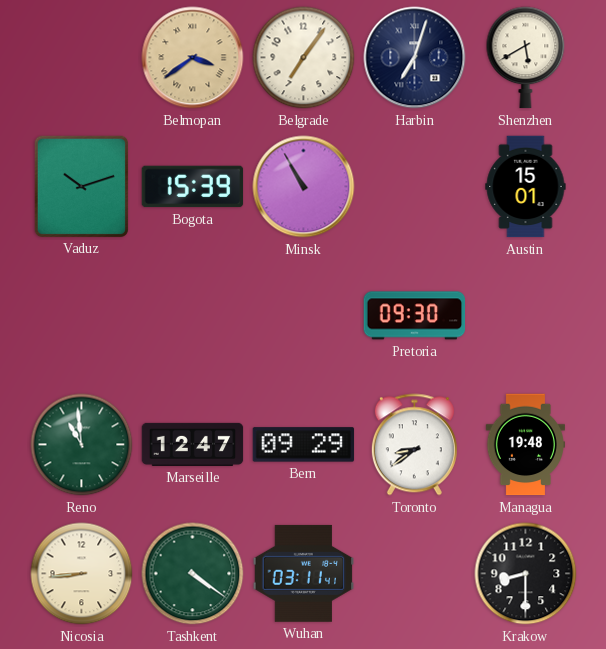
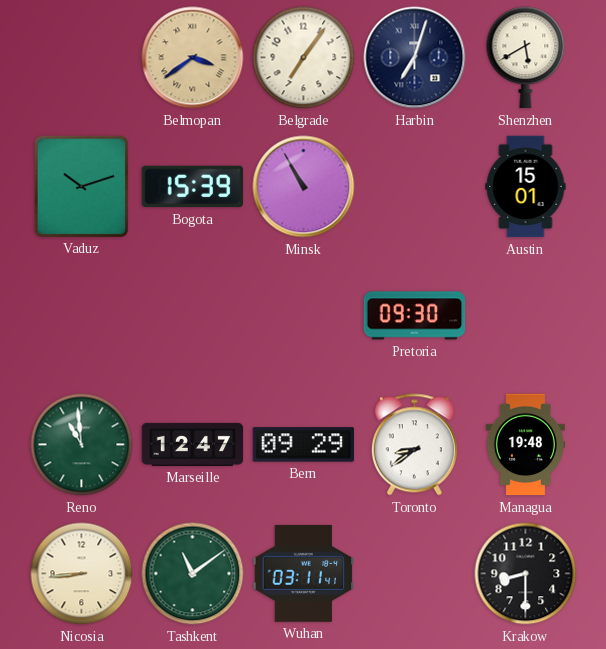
Tashkent: 4:21 -> 11:09
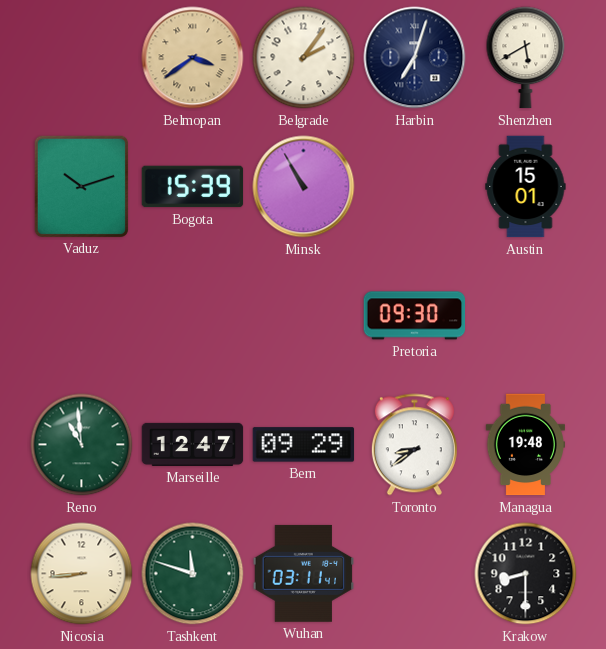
Belgrade: 7:06 -> 2:06
Tashkent: 11:09 -> 11:48
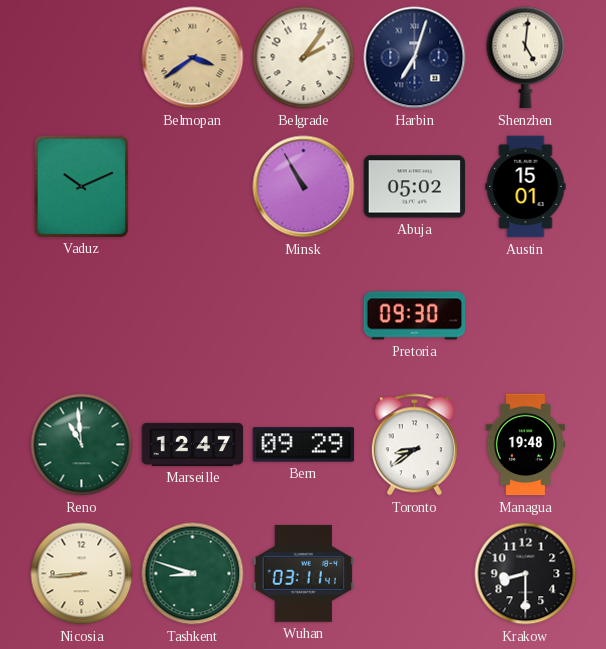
Shenzhen: 5:40 -> 5:01
Vaduz: 10:12 -> 10:11
Bogota: 15:39 -> none
Abuja: none -> 05:02
Tashkent: 11:48 -> 8:48
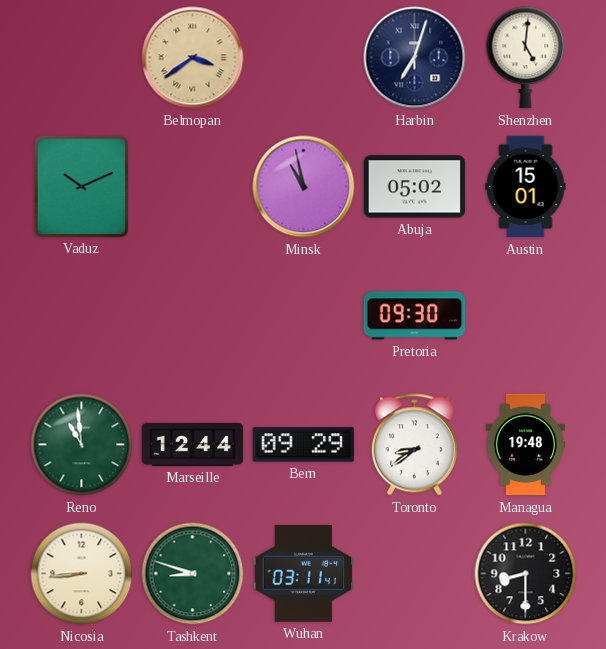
Belgrade: 2:06 -> none
Minsk: 10:55 -> 10:58
Marseille: 12:47 -> 12:44
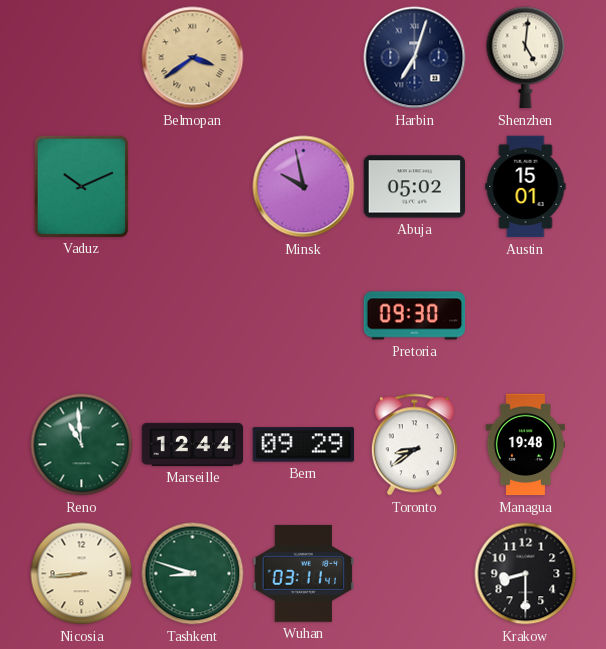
Minsk: 10:58 -> 9:58
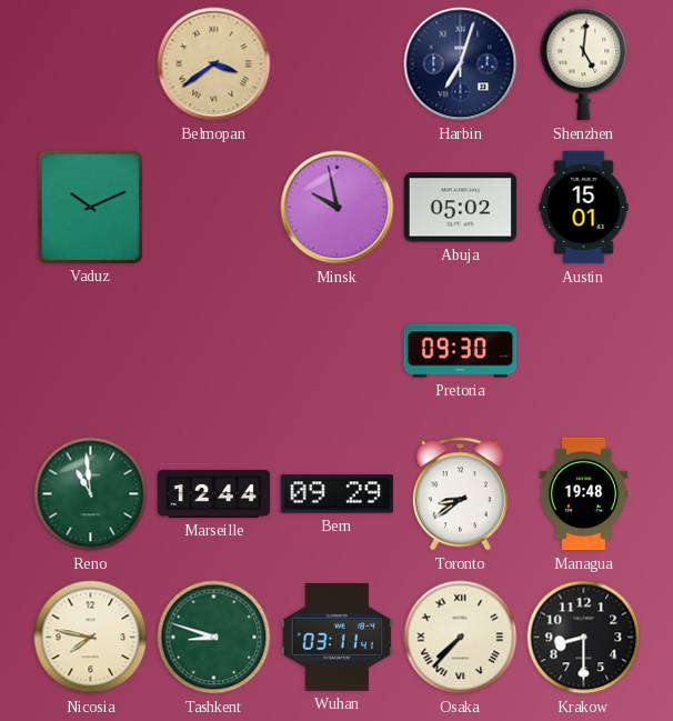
Nicosia: 8:44 -> 7:47
Osaka: none -> 7:37
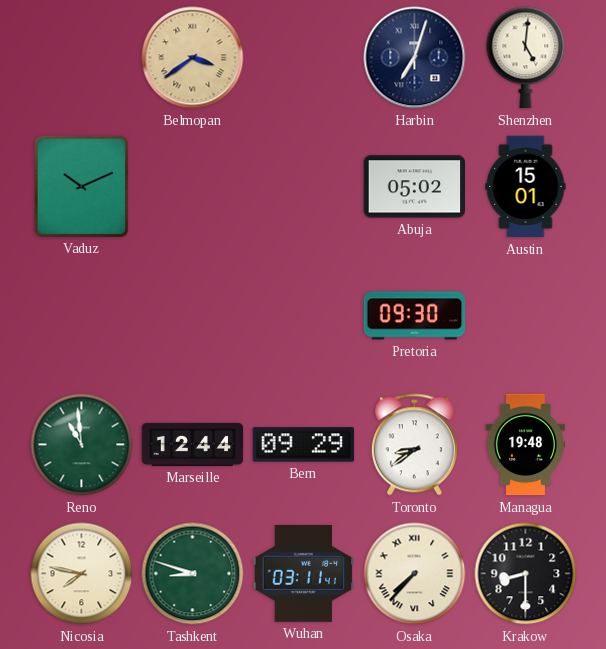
Minsk: 9:58 -> none
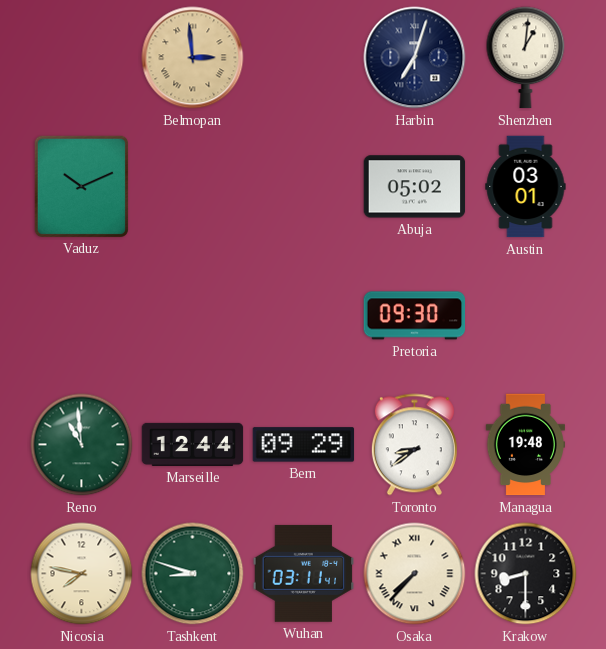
Belmopan: 3:39 -> 2:59
Shenzhen: 5:01 -> 1:01
Austin: 15:01 -> 03:01
